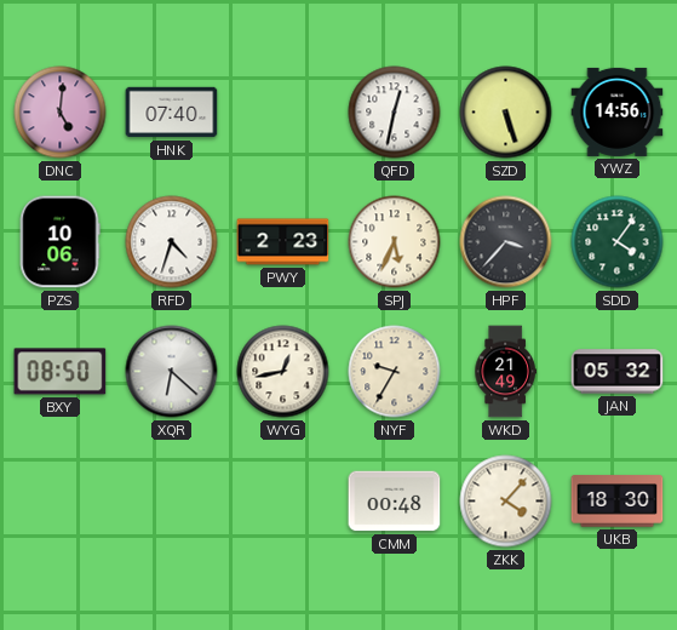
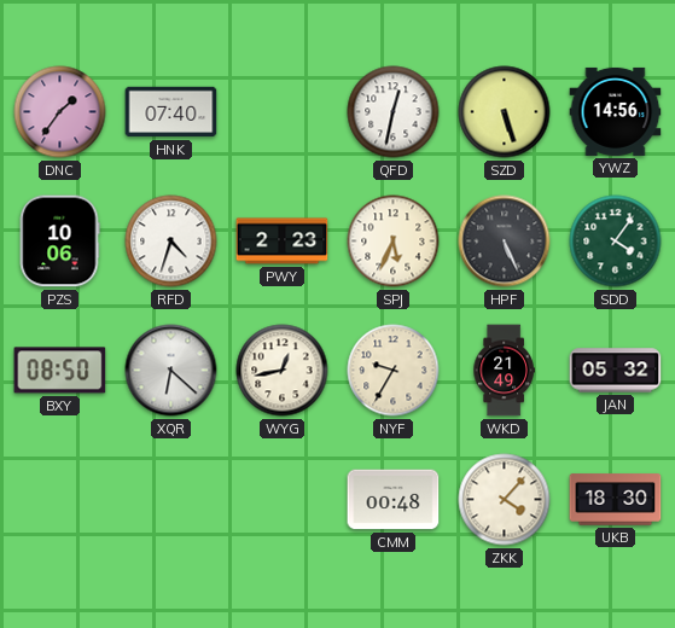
DNC: 5:01 -> 1:36
HPF: 3:37 -> 5:26
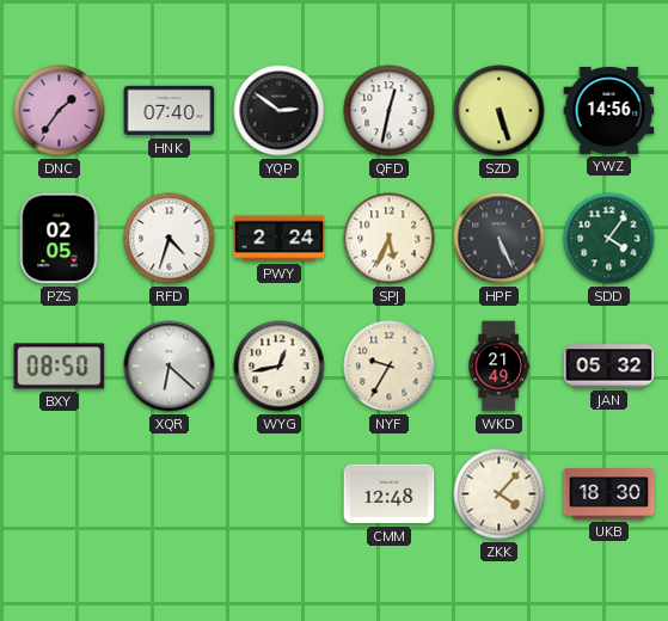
YQP: none -> 2:51
PZS: 10:06 -> 02:05
PWY: 2:23 -> 2:24
CMM: 00:48 -> 12:48
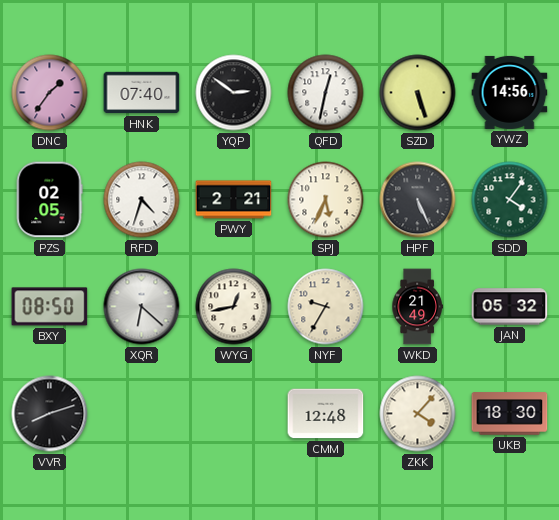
PWY: 2:24 -> 2:21
VVR: none -> 8:12
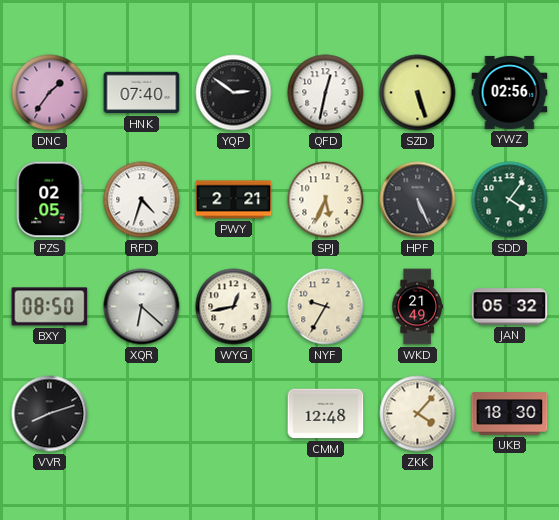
YWZ: 14:56 -> 02:56
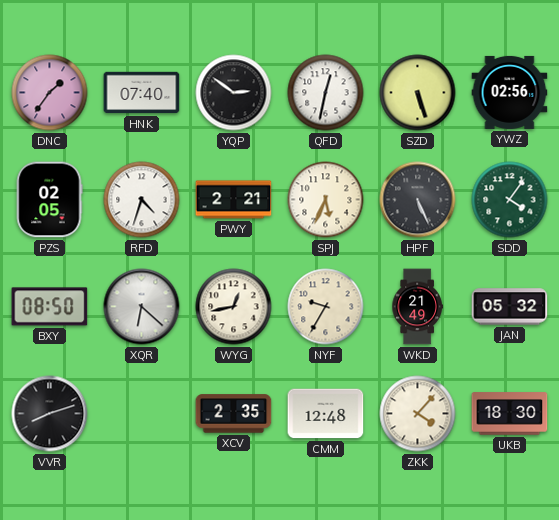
XCV: none -> 2:35
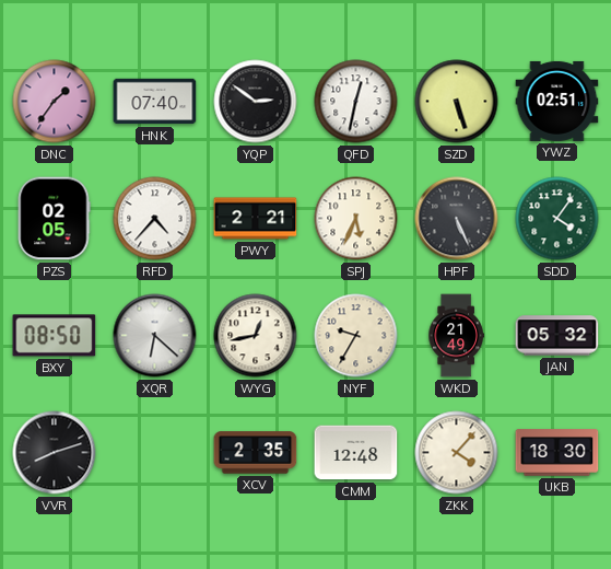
YWZ: 02:56 -> 02:51
RFD: 4:33 -> 4:37
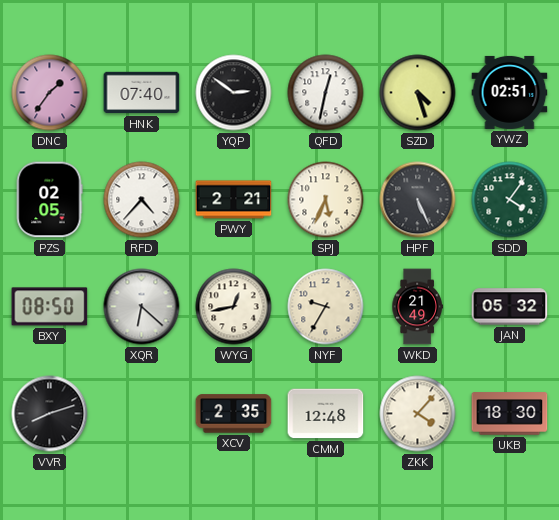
SZD: 5:27 -> 4:27
